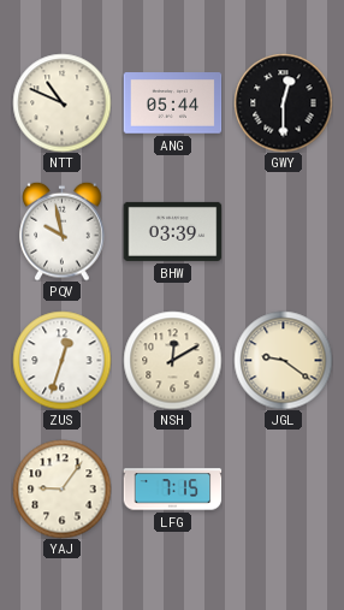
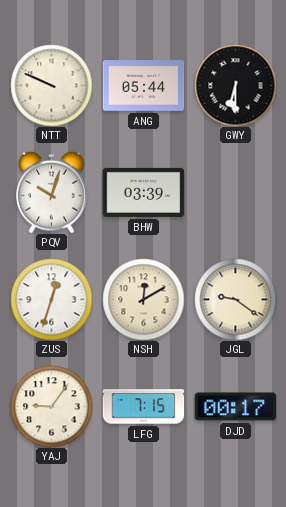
NTT: 10:49 -> 9:49
GWY: 12:30 -> 6:30
PQV: 9:58 -> 10:03
DJD: none -> 00:17
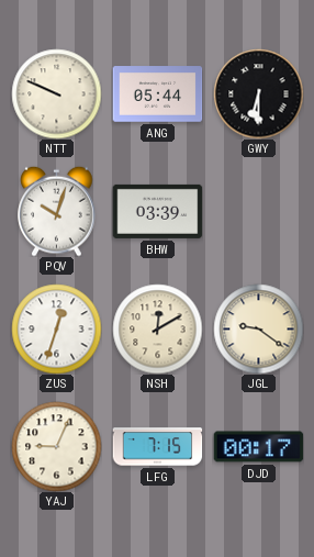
YAJ: 9:06 -> 9:04
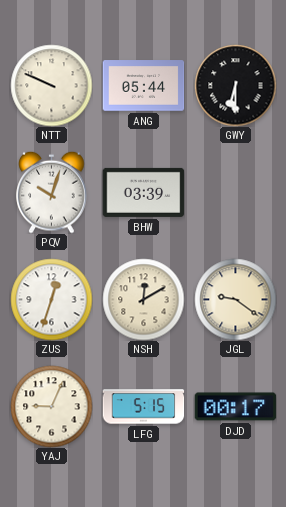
LFG: 7:15 -> 5:15
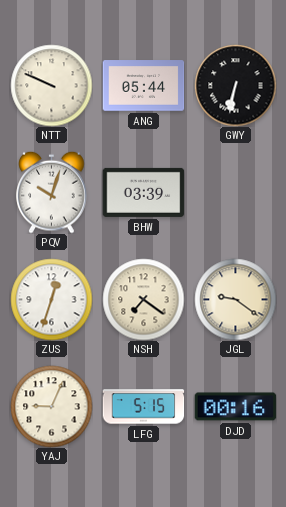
GWY: 6:30 -> 6:32
NSH: 12:10 -> 7:21
DJD: 00:17 -> 00:16
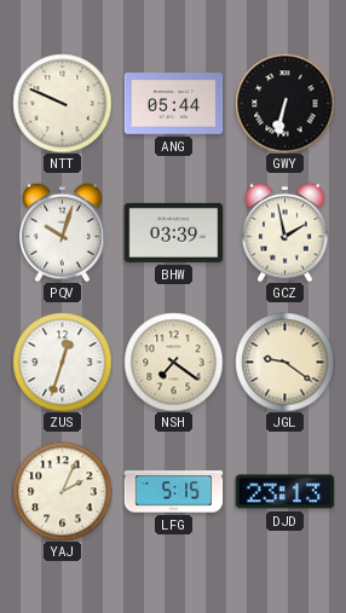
GCZ: none -> 1:58
YAJ: 9:04 -> 2:04
DJD: 00:16 -> 23:13
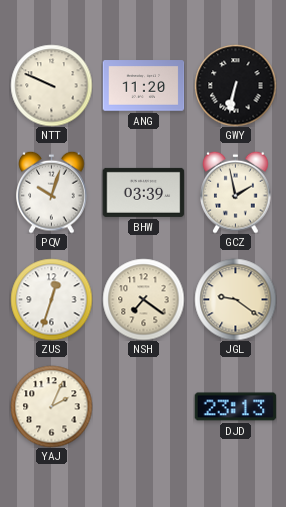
ANG: 05:44 -> 11:20
LFG: 5:15 -> none
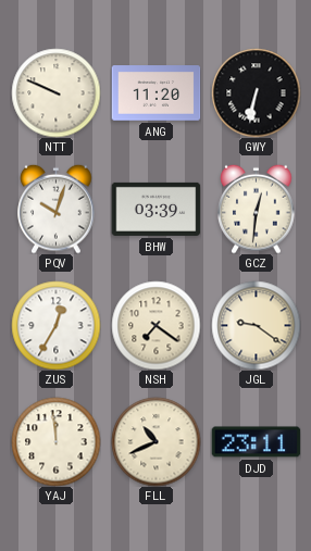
GCZ: 1:58 -> 12:31
ZUS: 12:33 -> 12:35
YAJ: 2:04 -> 11:59
FLL: none -> 10:41
DJD: 23:13 -> 23:11
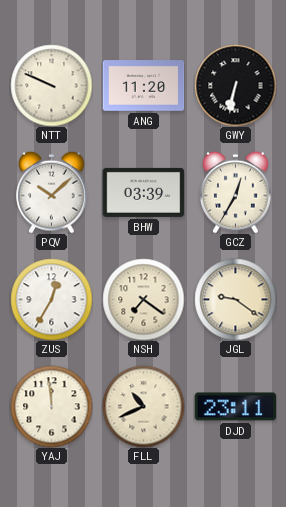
PQV: 10:03 -> 10:08
GCZ: 12:31 -> 12:35
